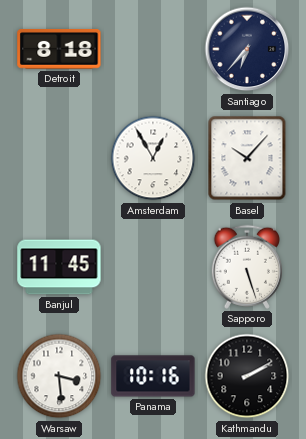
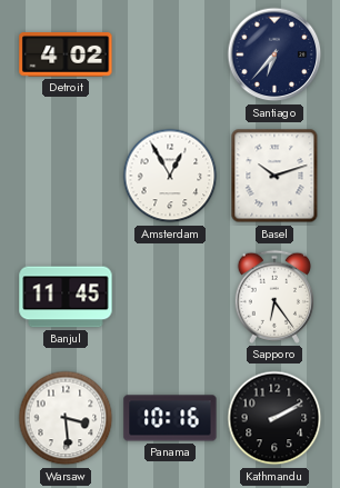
Detroit: 8:18 -> 4:02
Basel: 10:07 -> 10:12
Sapporo: 5:27 -> 6:24
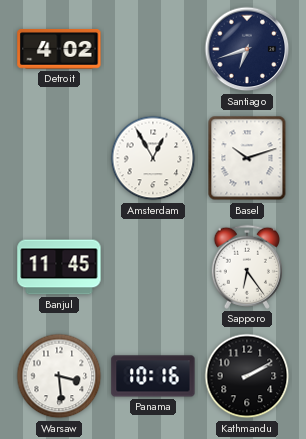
Santiago: 6:37 -> 6:42
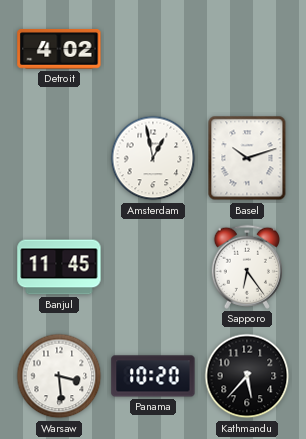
Santiago: 6:42 -> none
Amsterdam: 12:55 -> 12:58
Panama: 10:16 -> 10:20
Kathmandu: 2:10 -> 5:37
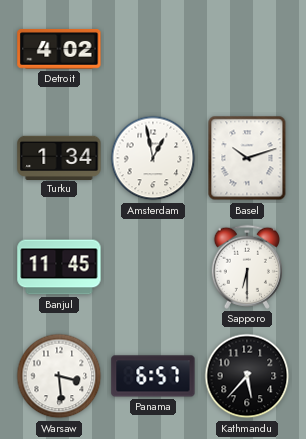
Turku: none -> 1:34
Sapporo: 6:24 -> 6:30
Panama: 10:20 -> 6:57
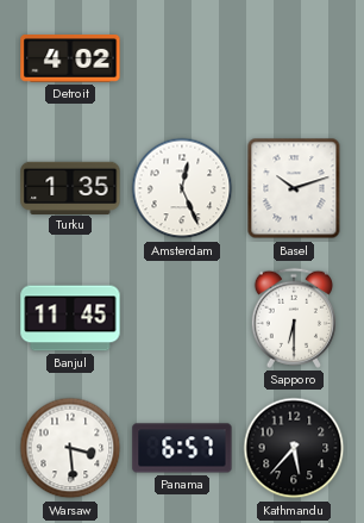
Turku: 1:34 -> 1:35
Amsterdam: 12:58 -> 12:26
